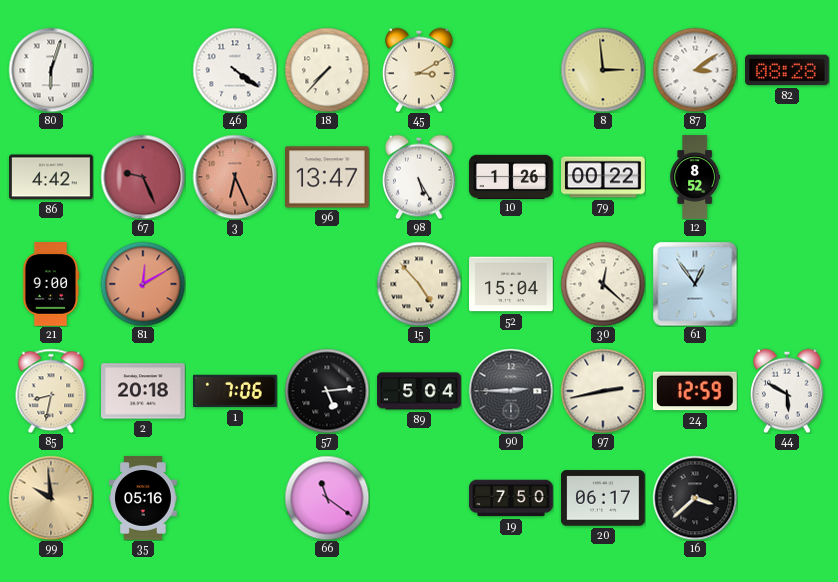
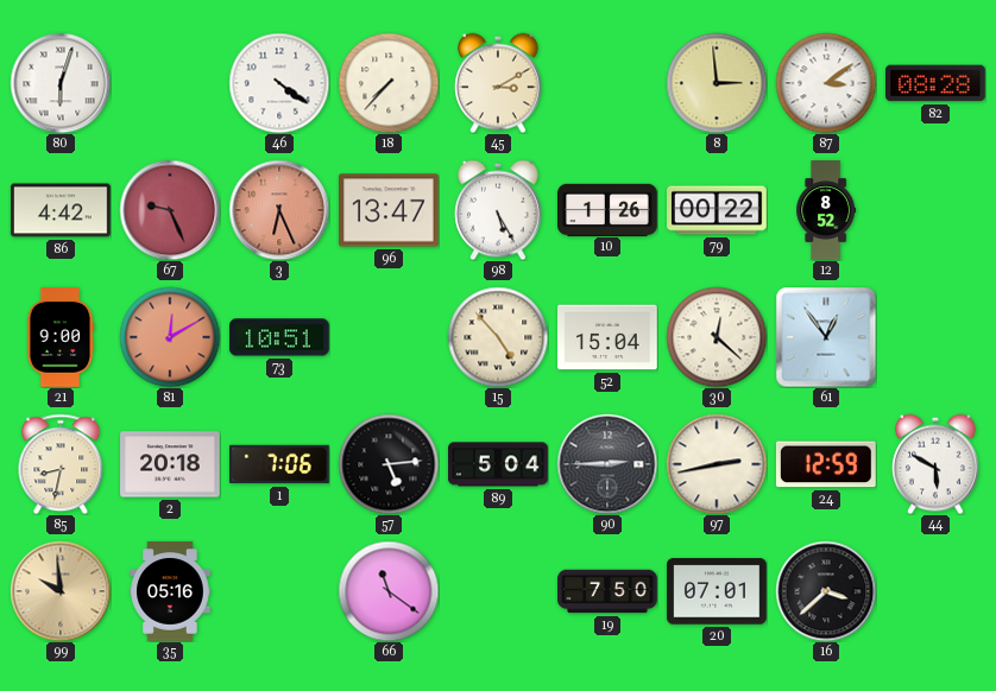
73: none -> 10:51
20: 06:17 -> 07:01
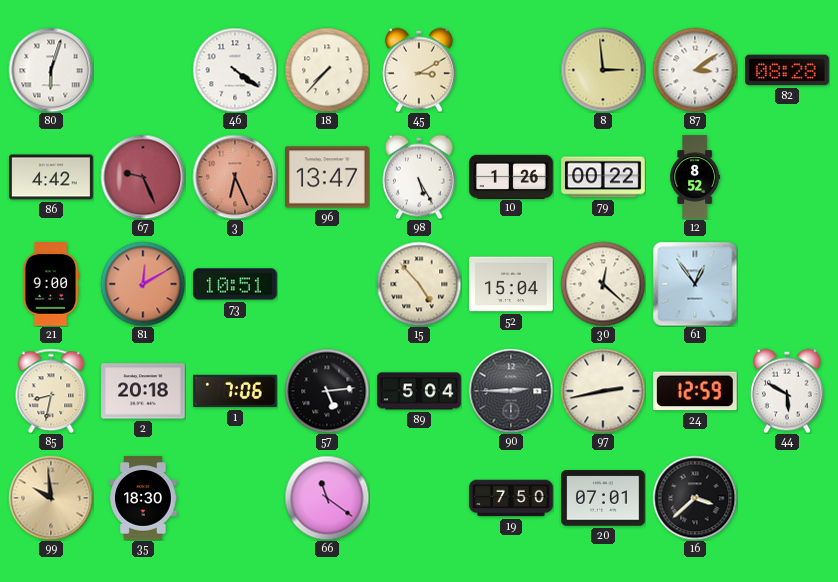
35: 05:16 -> 18:30
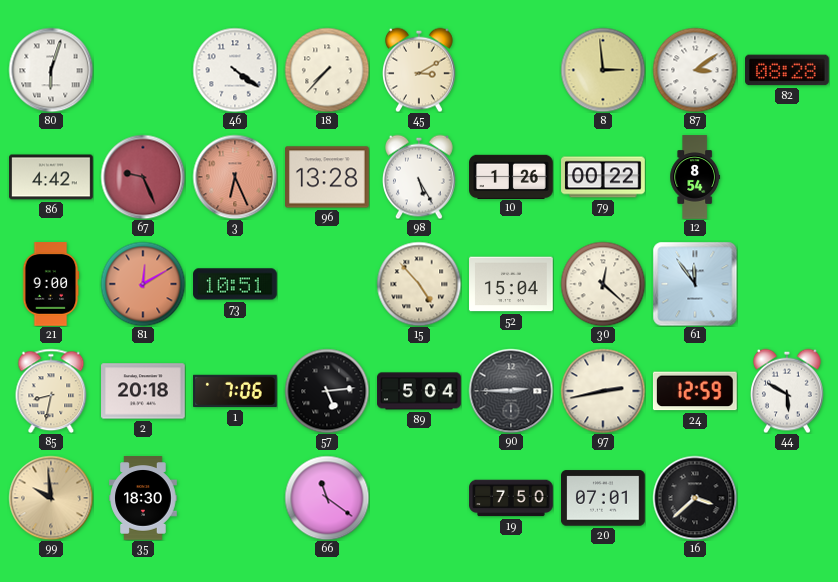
96: 13:47 -> 13:28
12: 8:52 -> 8:54
61: 12:54 -> 11:54
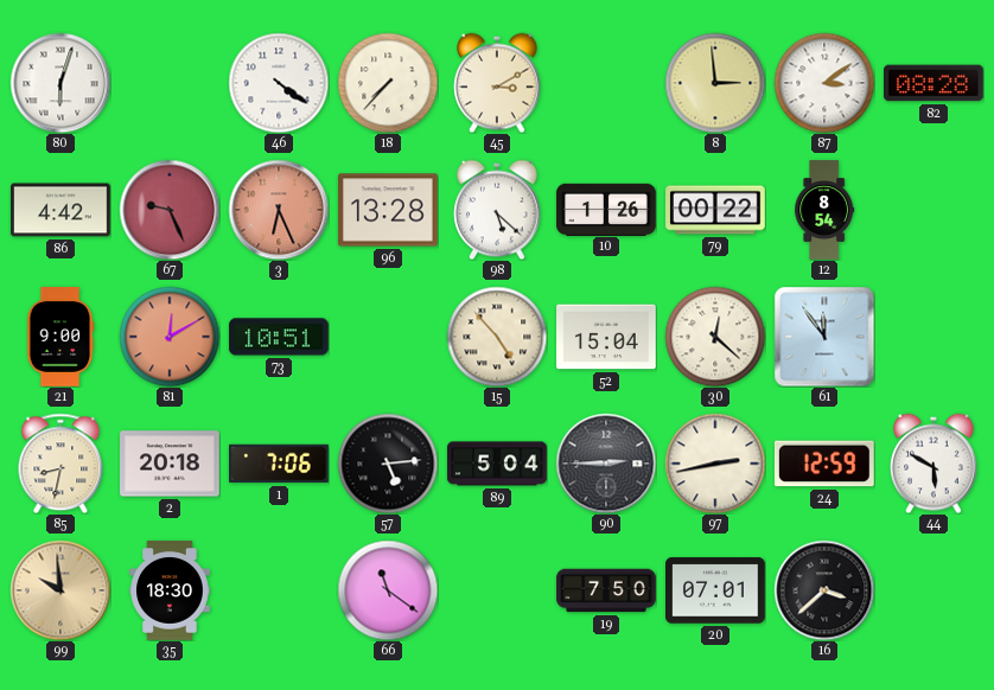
98: 5:25 -> 5:22
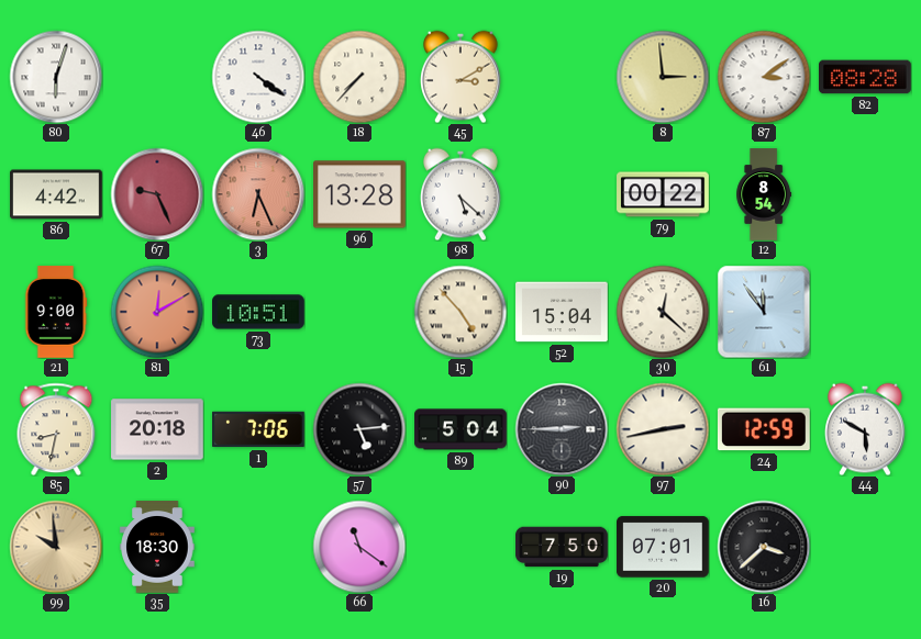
10: 1:26 -> none
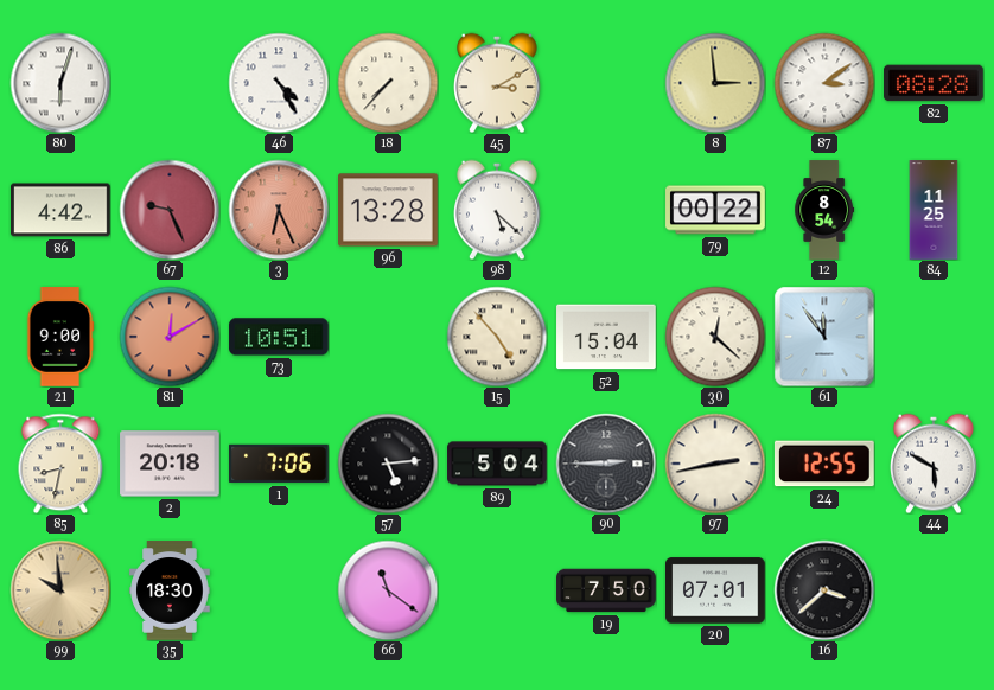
46: 4:21 -> 4:25
84: none -> 11:25
24: 12:59 -> 12:55
